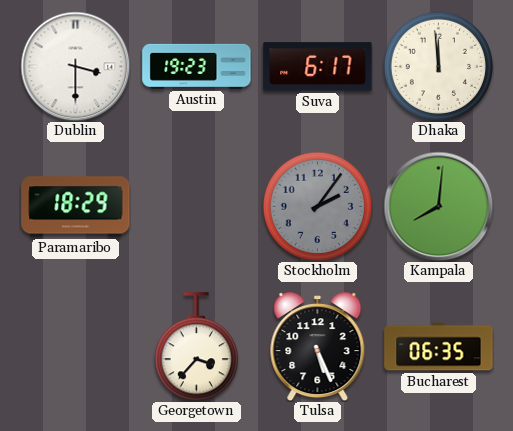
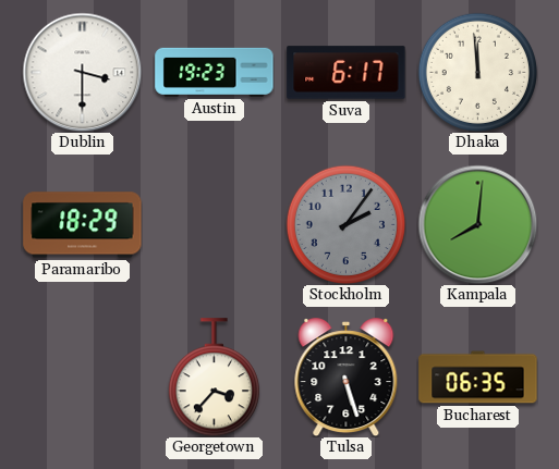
Tulsa: 5:26 -> 5:27
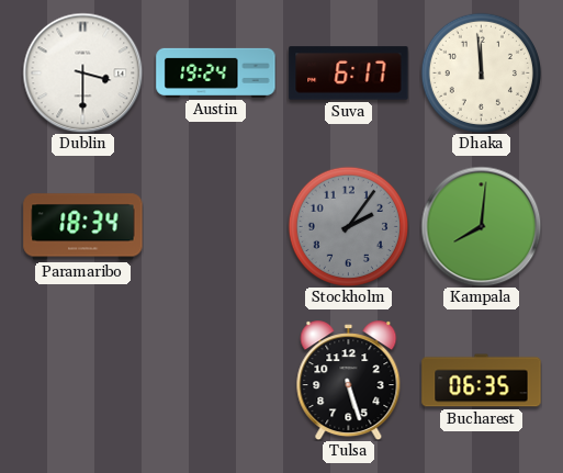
Austin: 19:23 -> 19:24
Paramaribo: 18:29 -> 18:34
Georgetown: 3:37 -> none
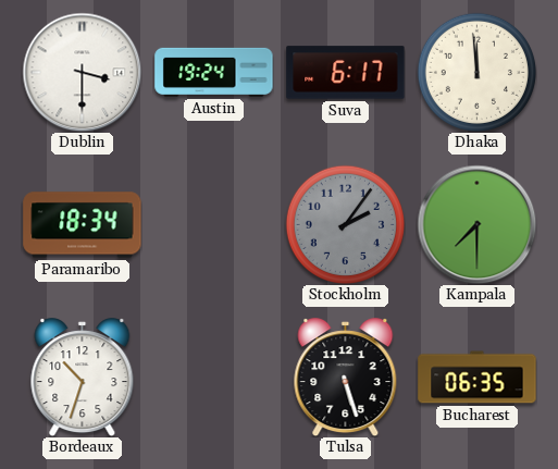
Kampala: 8:01 -> 7:30
Bordeaux: none -> 10:33
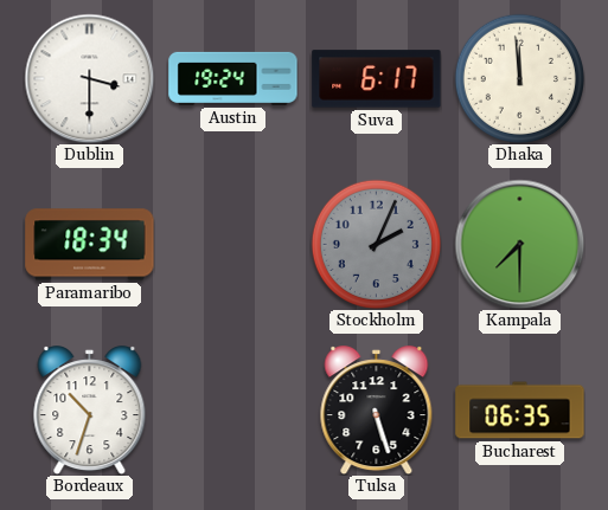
Stockholm: 2:06 -> 2:04
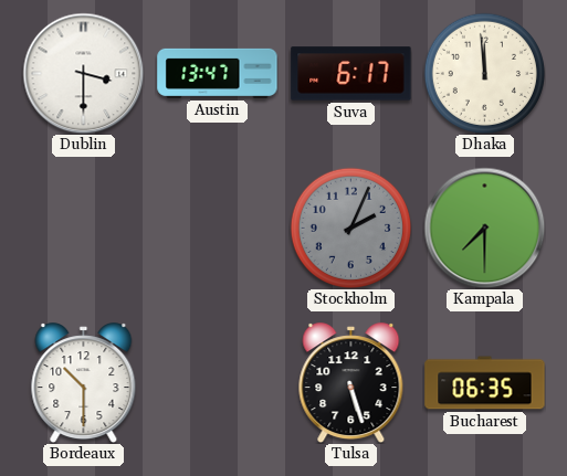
Austin: 19:24 -> 13:47
Paramaribo: 18:34 -> none
Bordeaux: 10:33 -> 10:30
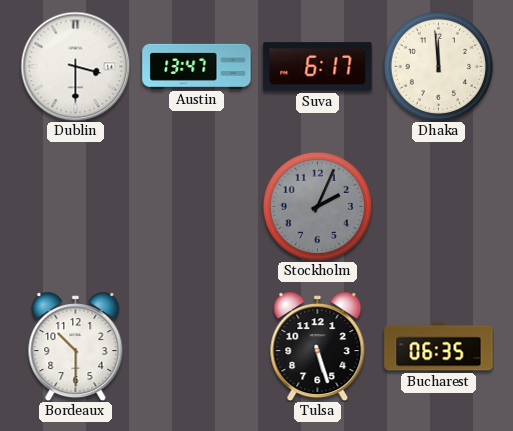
Kampala: 7:30 -> none
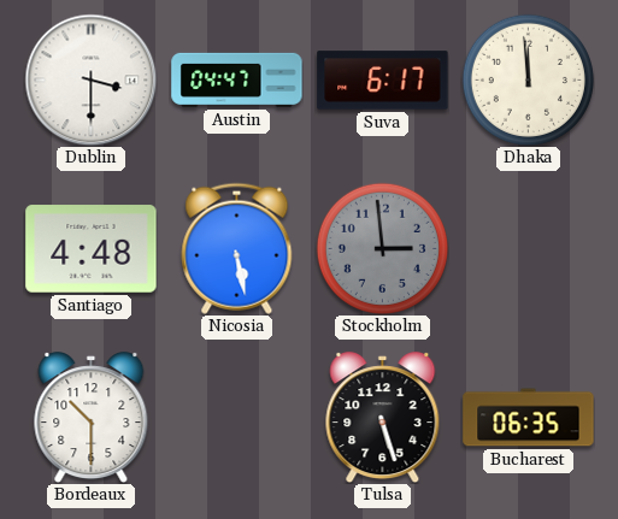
Austin: 13:47 -> 04:47
Santiago: none -> 4:48
Nicosia: none -> 5:28
Stockholm: 2:04 -> 2:59
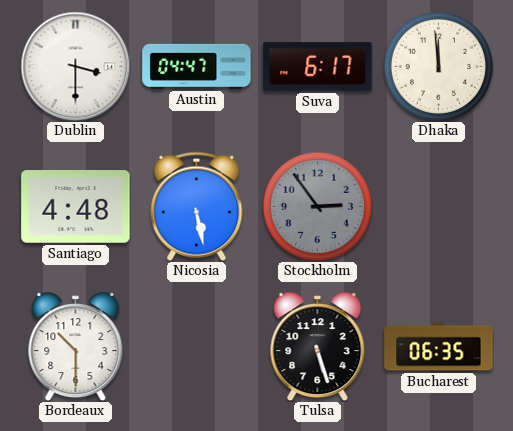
Stockholm: 2:59 -> 2:54
